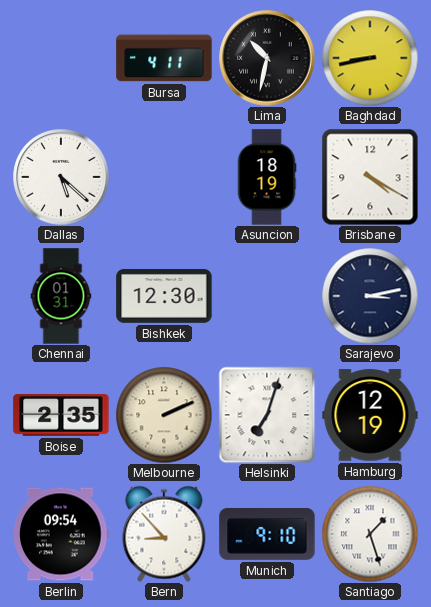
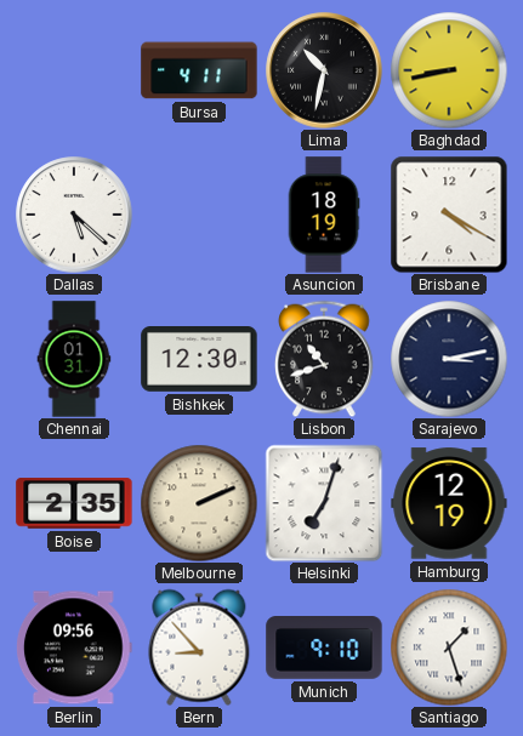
Lisbon: none -> 10:42
Berlin: 09:54 -> 09:56
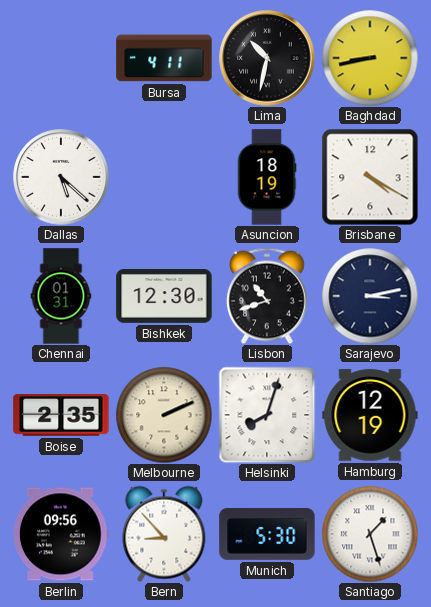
Helsinki: 7:03 -> 8:03
Munich: 9:10 -> 5:30
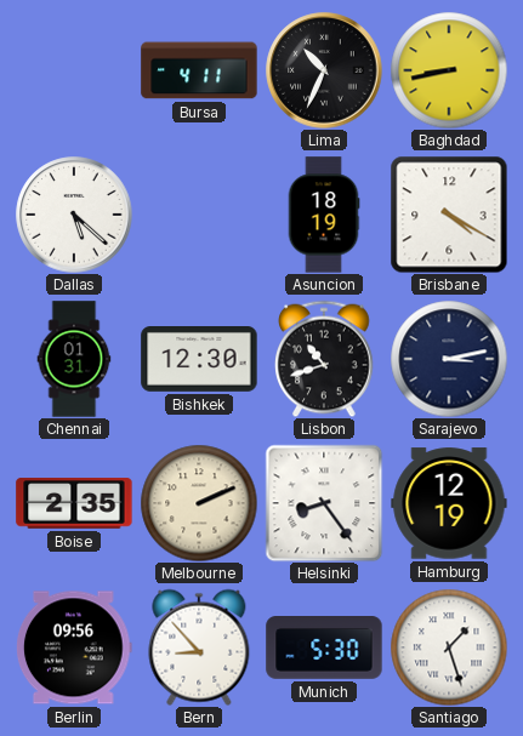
Lima: 10:32 -> 10:34
Helsinki: 8:03 -> 8:24
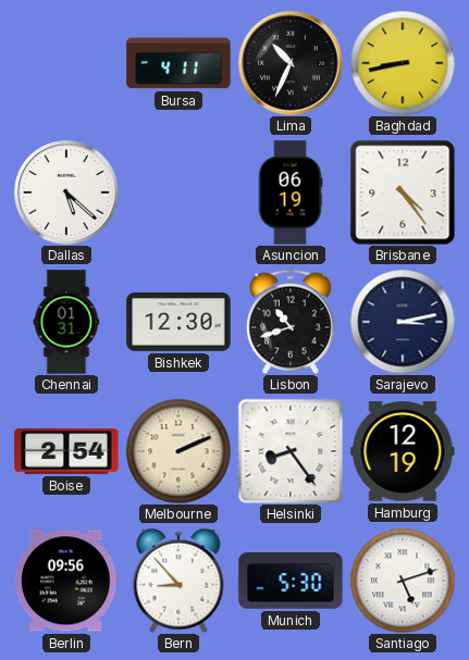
Asuncion: 18:19 -> 06:19
Brisbane: 4:20 -> 4:24
Boise: 2:35 -> 2:54
Santiago: 1:27 -> 5:12
